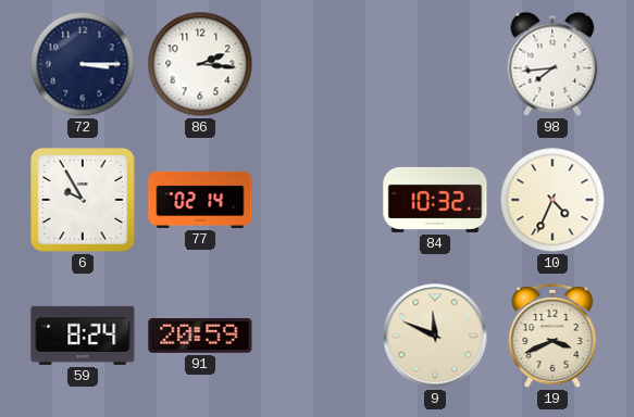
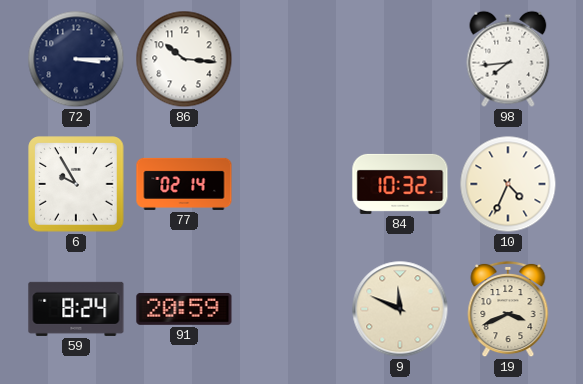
86: 2:16 -> 10:16
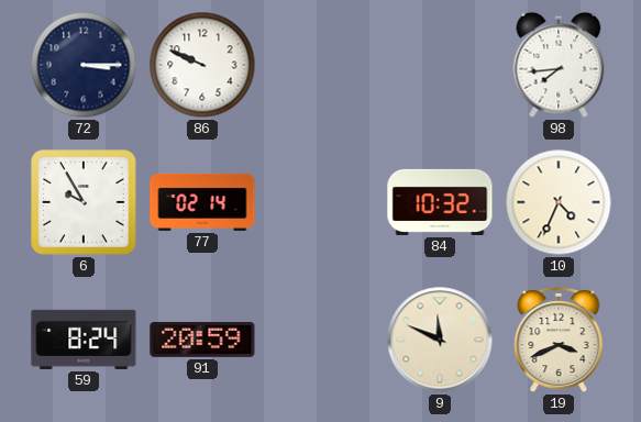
86: 10:16 -> 9:49
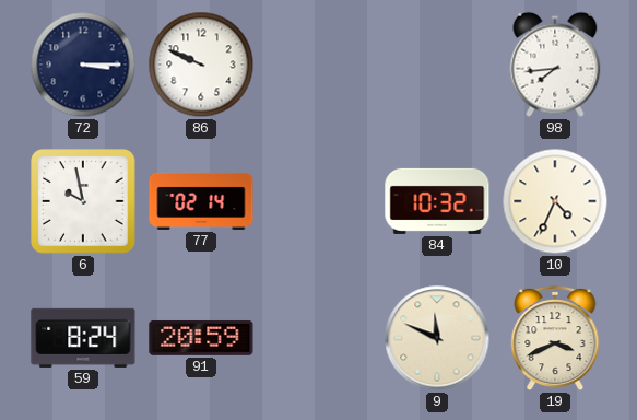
6: 9:55 -> 9:58
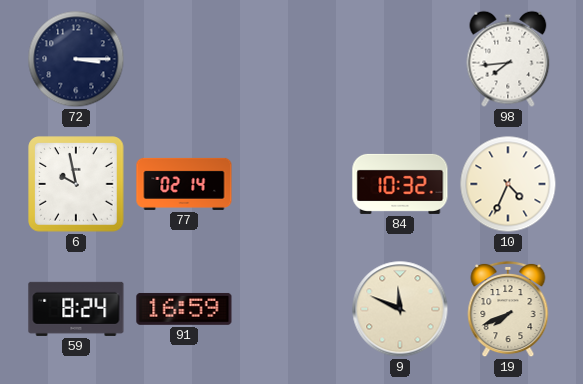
86: 9:49 -> none
91: 20:59 -> 16:59
19: 3:41 -> 7:41
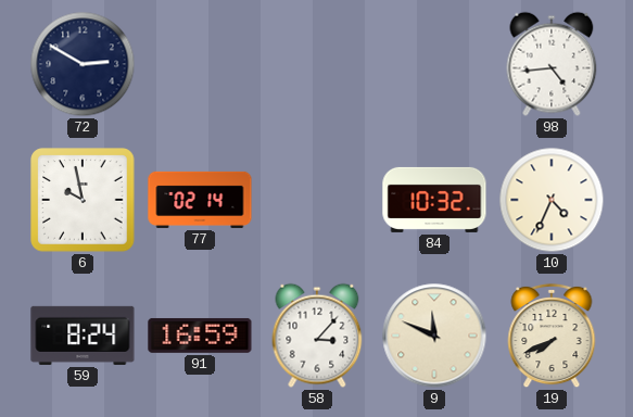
72: 3:15 -> 2:50
98: 7:44 -> 4:44
58: none -> 3:07
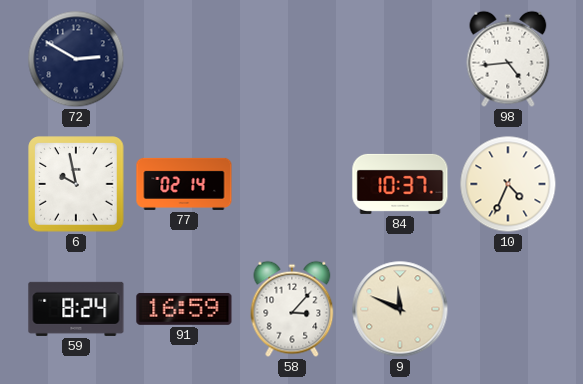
84: 10:32 -> 10:37
19: 7:41 -> none
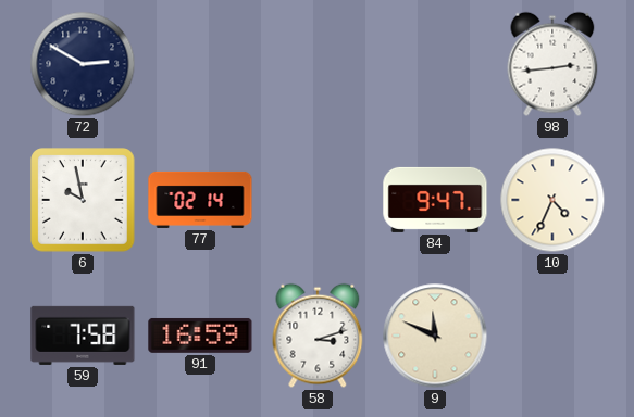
98: 4:44 -> 2:44
84: 10:37 -> 9:47
59: 8:24 -> 7:58
58: 3:07 -> 3:12
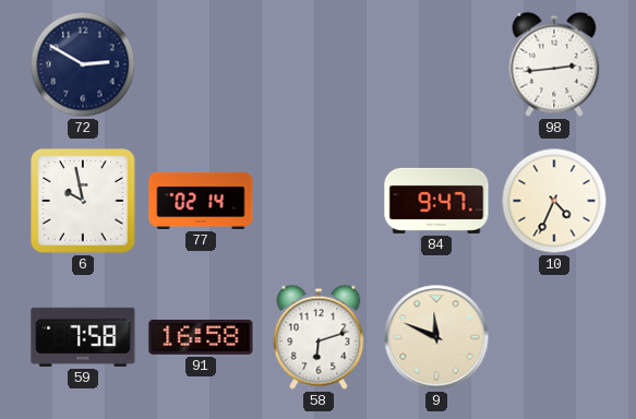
91: 16:59 -> 16:58
58: 3:12 -> 6:12
